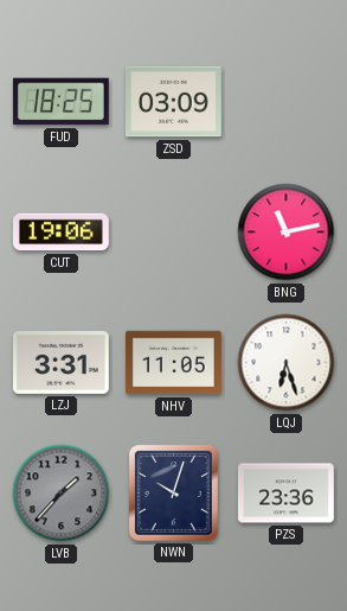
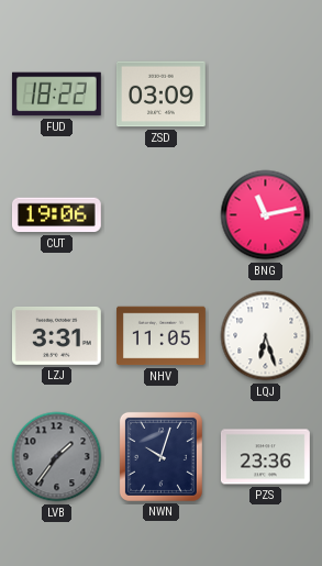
FUD: 18:25 -> 18:22
LVB: 1:37 -> 1:36
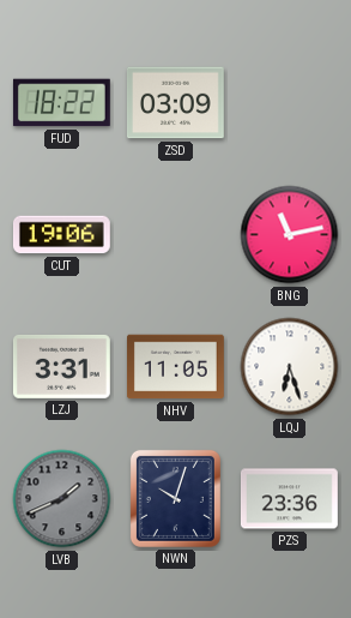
LVB: 1:36 -> 1:41
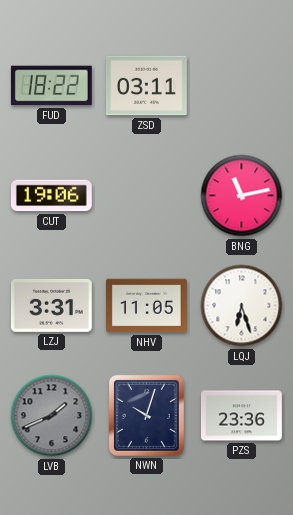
ZSD: 03:09 -> 03:11
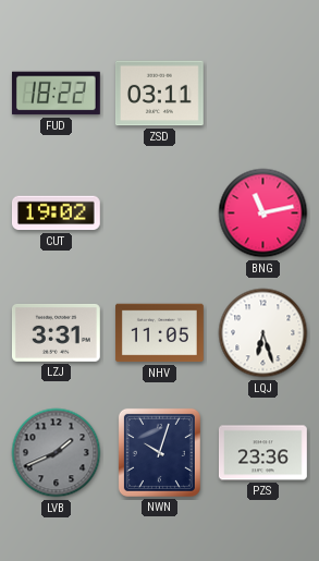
CUT: 19:06 -> 19:02
